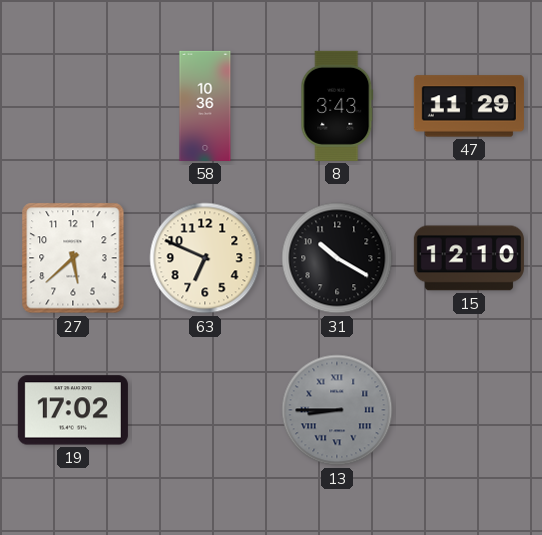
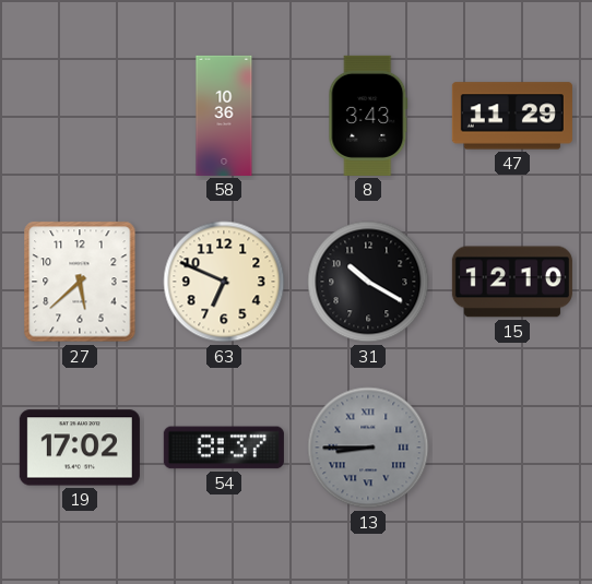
54: none -> 8:37
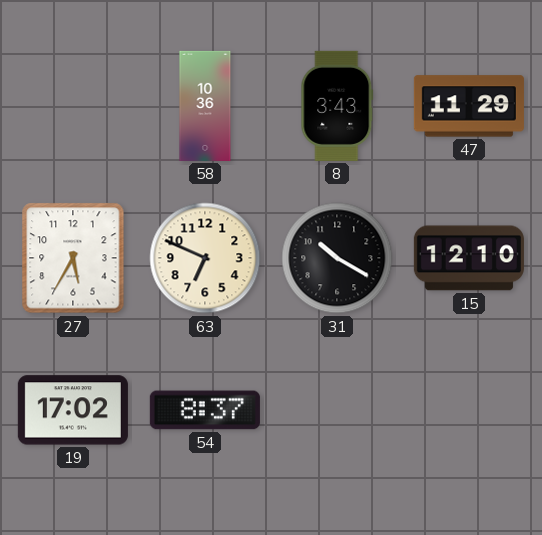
27: 5:38 -> 5:35
13: 8:45 -> none
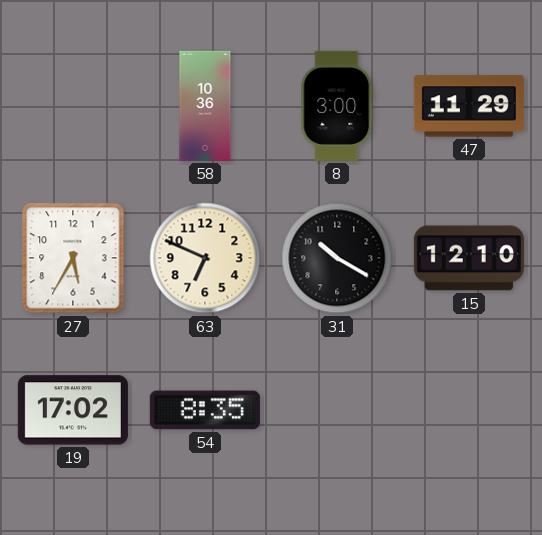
8: 3:43 -> 3:00
54: 8:37 -> 8:35
